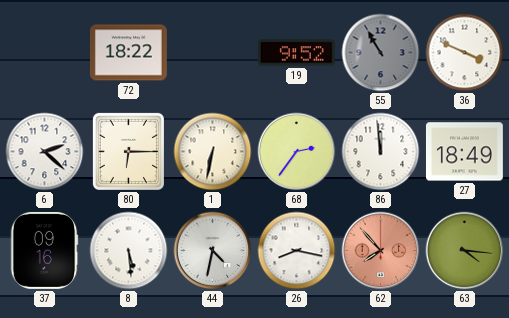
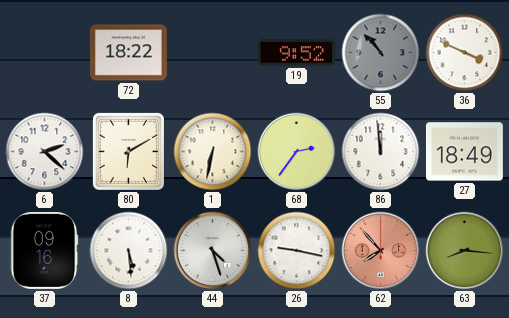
55: 10:55 -> 10:53
80: 6:15 -> 6:10
44: 4:32 -> 4:27
26: 8:17 -> 9:17
63: 4:16 -> 8:16
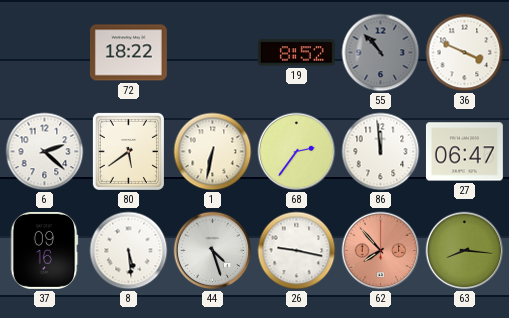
19: 9:52 -> 8:52
80: 6:10 -> 5:39
27: 18:49 -> 06:47
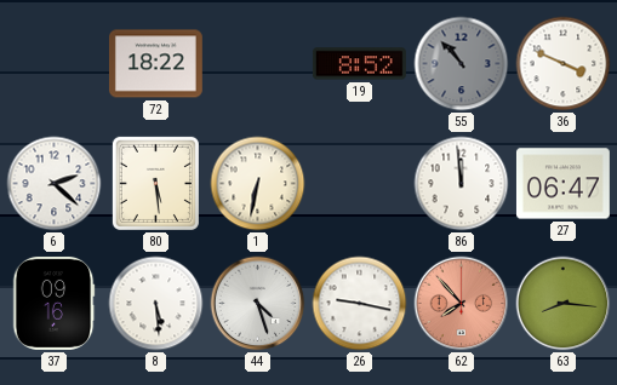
80: 5:39 -> 5:29
68: 2:36 -> none
